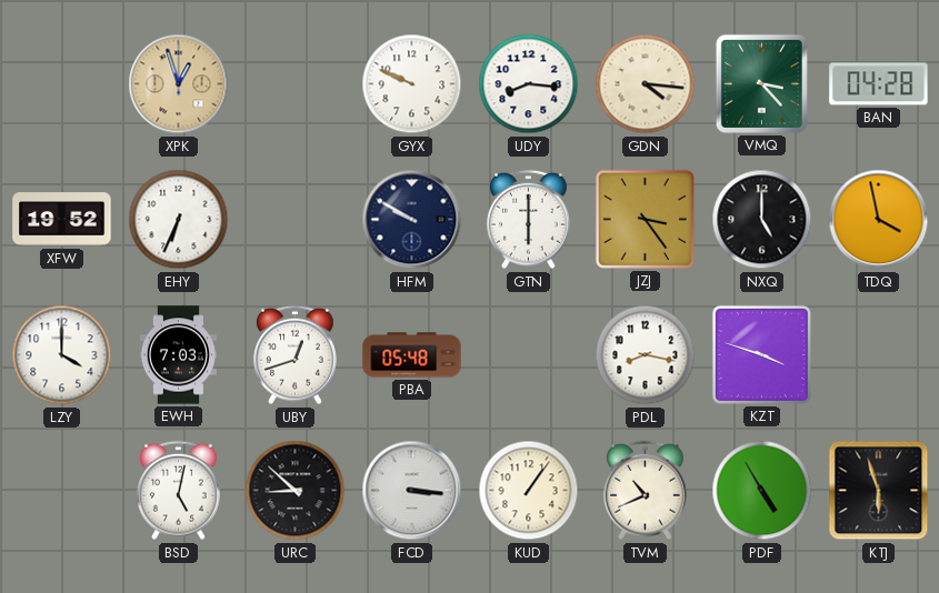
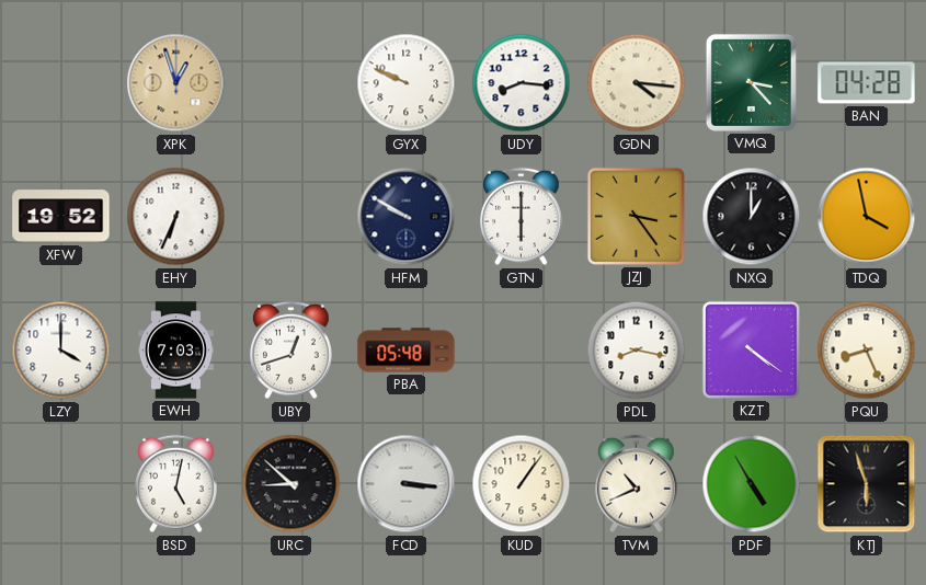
NXQ: 5:00 -> 1:00
KZT: 3:48 -> 4:21
PQU: none -> 8:26
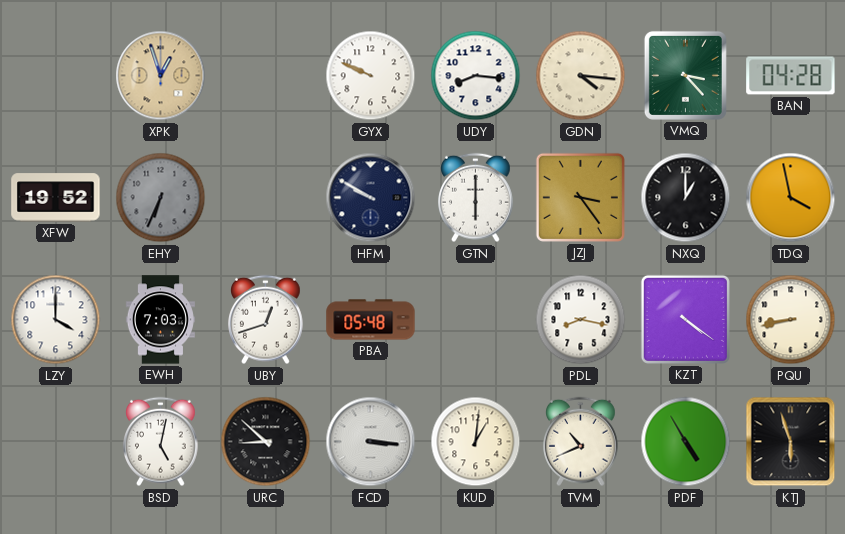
EHY dial: white -> grey
PQU: 8:26 -> 8:43
KUD: 1:06 -> 1:01
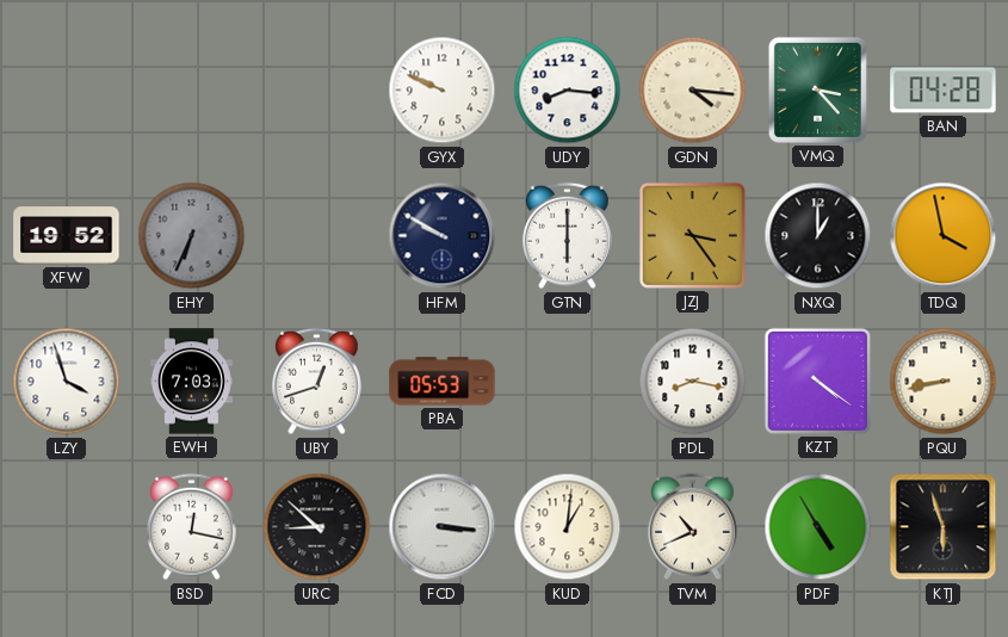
XPK: 12:57 -> none
LZY: 4:00 -> 3:57
PBA: 05:48 -> 05:53
BSD: 5:02 -> 12:17
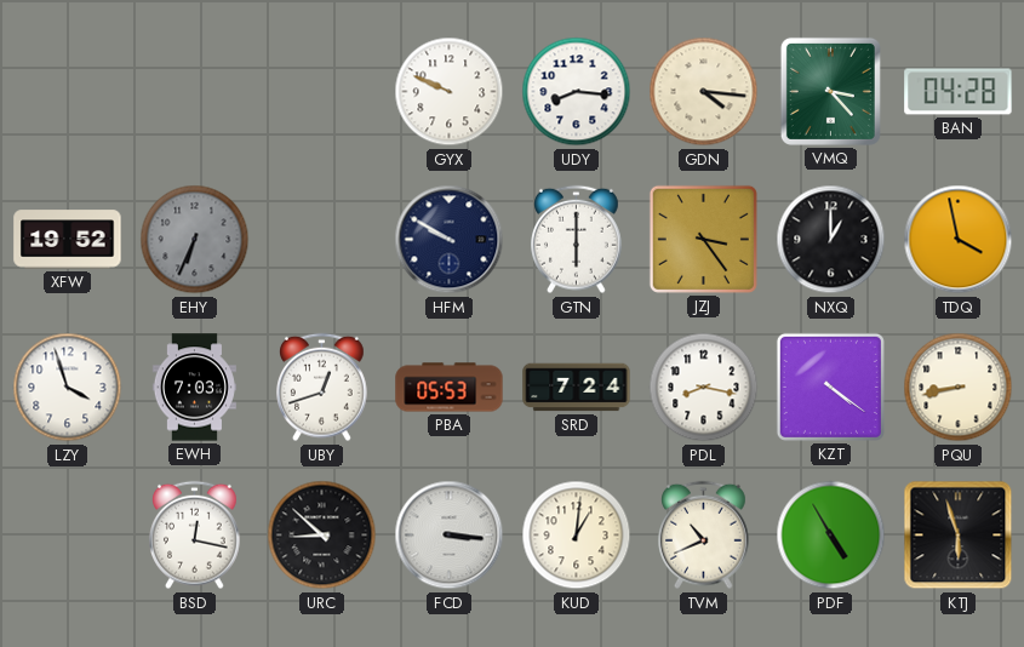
SRD: none -> 7:24
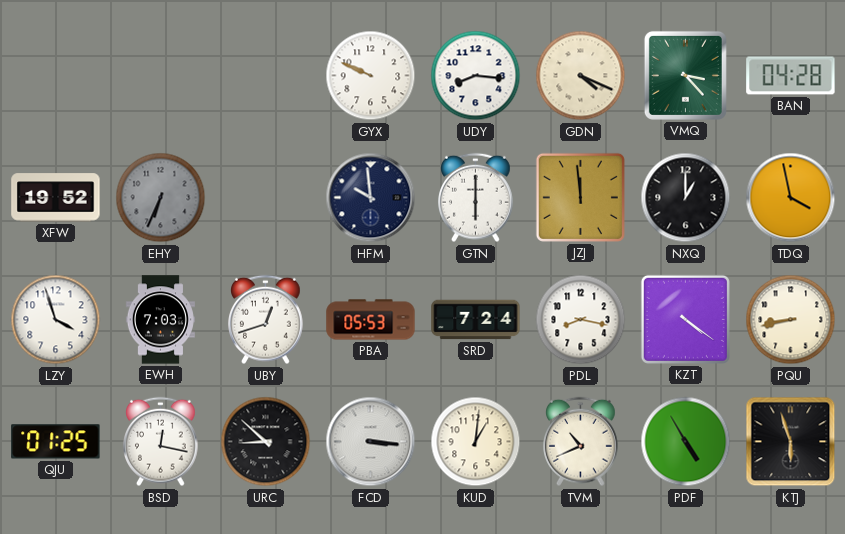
GDN: 4:16 -> 4:19
HFM: 9:50 -> 9:59
JZJ: 3:24 -> 11:59
QJU: none -> 01:25
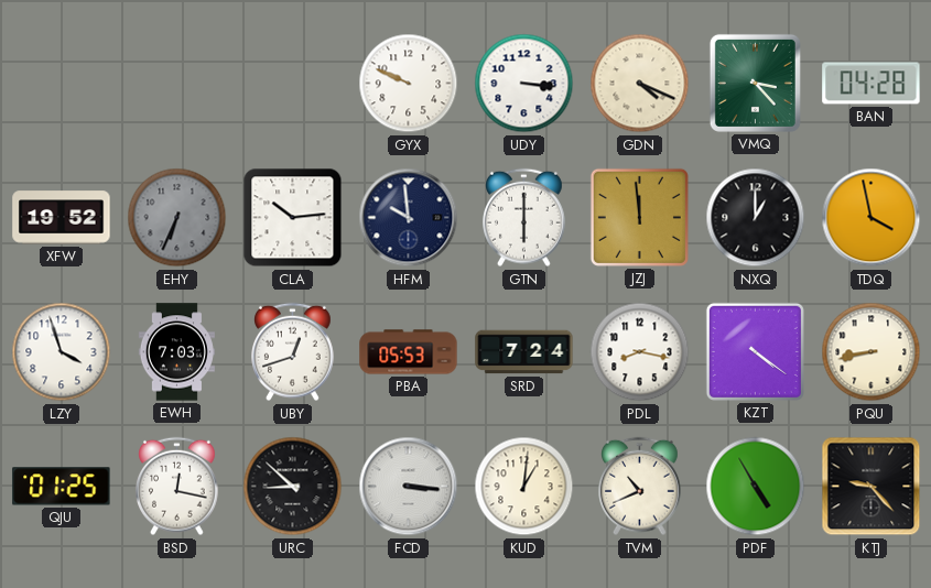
UDY: 8:16 -> 3:16
CLA: none -> 10:14
KTJ: 5:57 -> 9:23
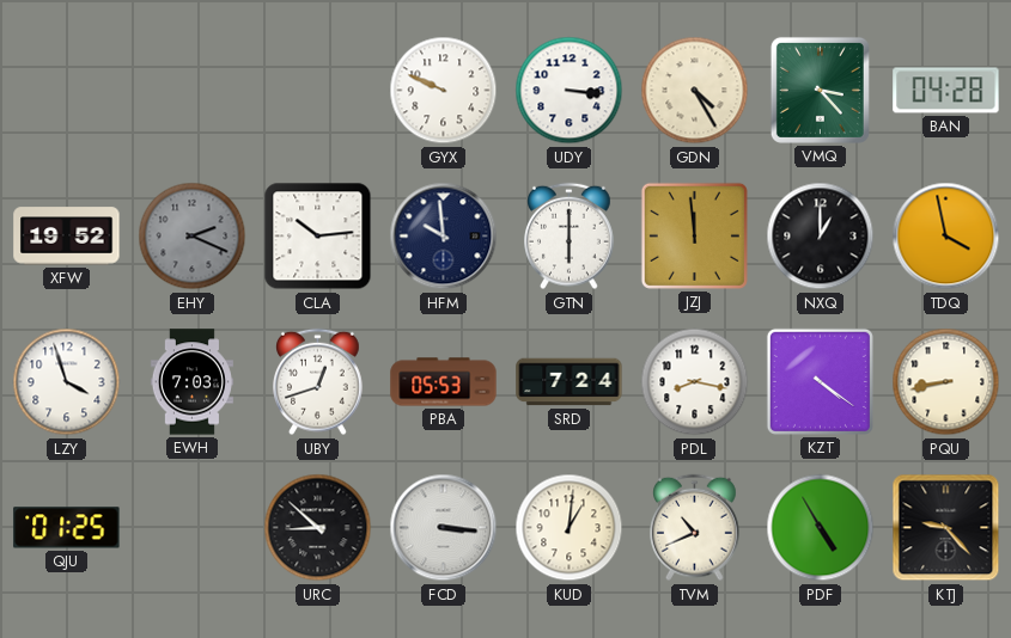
GDN: 4:19 -> 4:25
EHY: 6:34 -> 2:19
BSD: 12:17 -> none
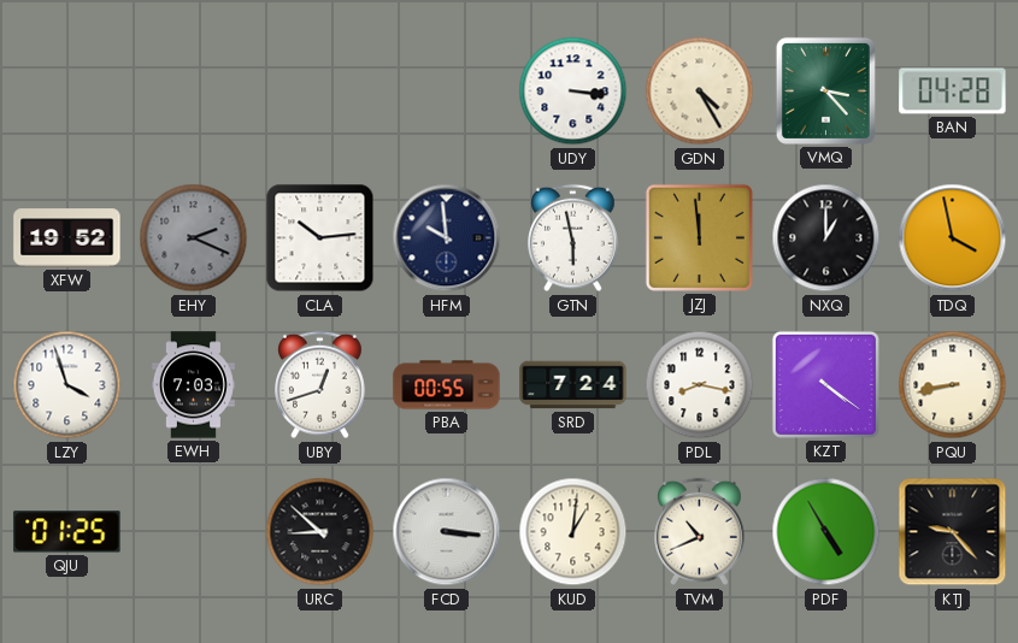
GYX: 9:49 -> none
GTN: 6:00 -> 5:58
PBA: 05:53 -> 00:55
